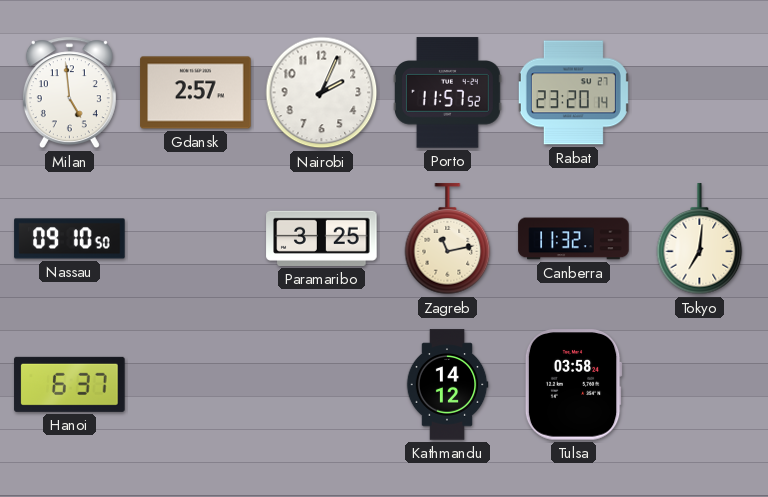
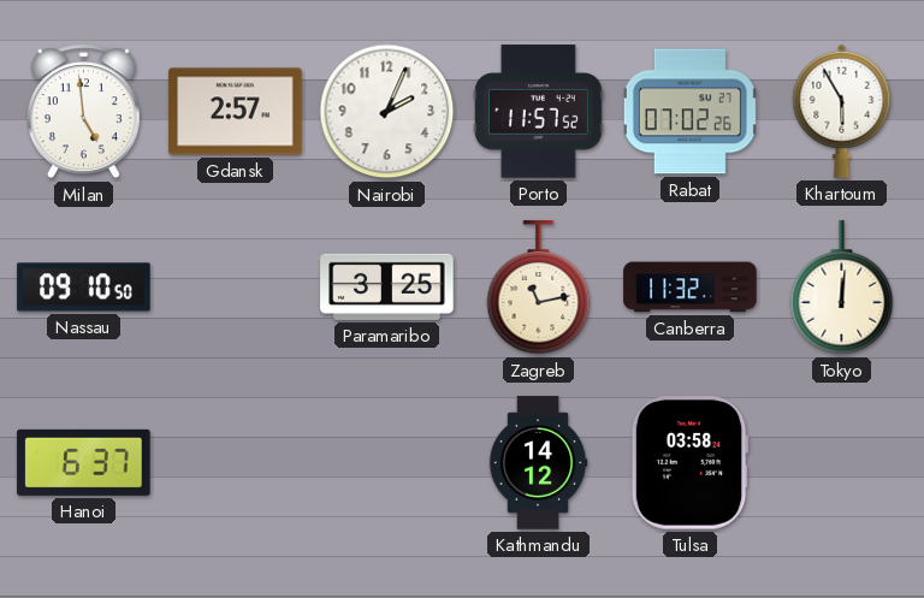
Rabat: 23:20 -> 07:02
Khartoum: none -> 5:55
Tokyo: 7:01 -> 12:01
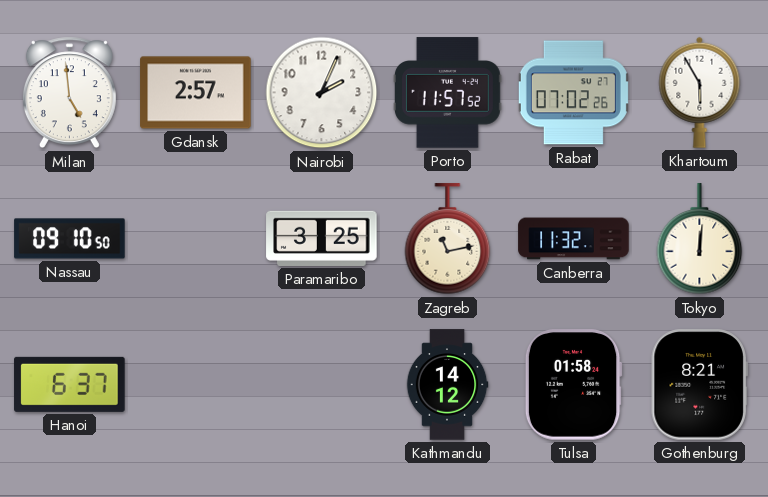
Tulsa: 03:58 -> 01:58
Gothenburg: none -> 8:21
